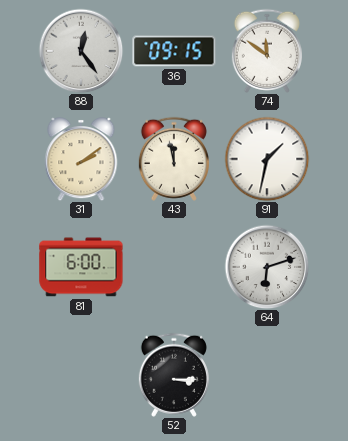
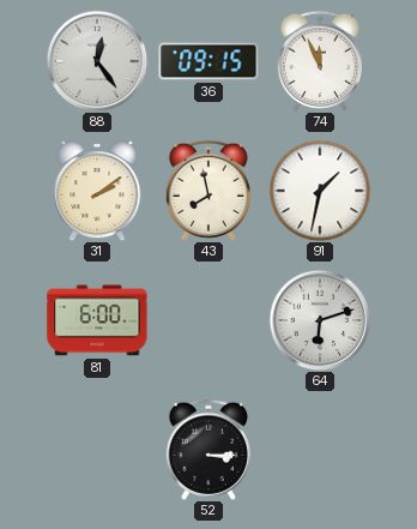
74: 11:51 -> 11:56
43: 11:58 -> 7:58
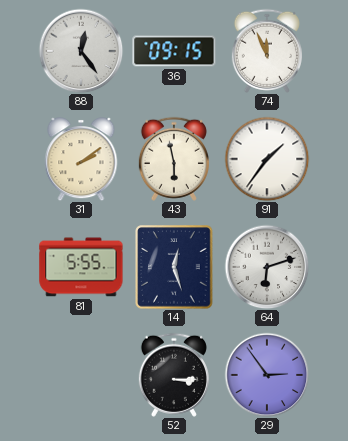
43: 7:58 -> 5:58
91: 1:32 -> 1:36
81: 6:00 -> 5:55
14: none -> 12:27
29: none -> 2:54
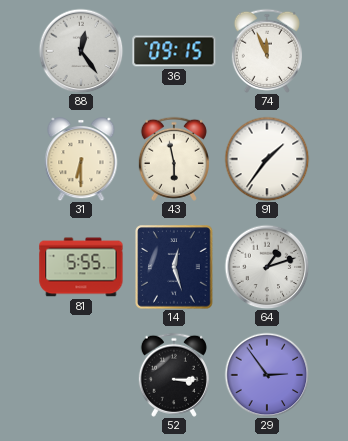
31: 2:09 -> 6:30
64: 6:12 -> 1:12
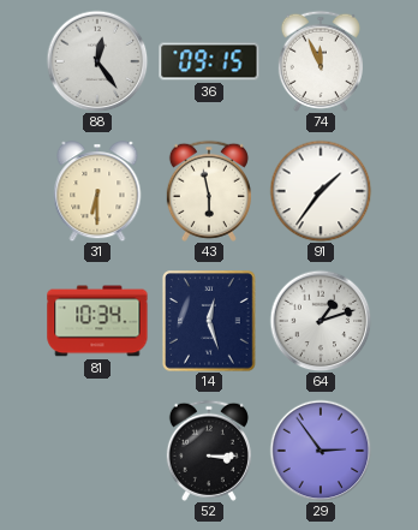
81: 5:55 -> 10:34
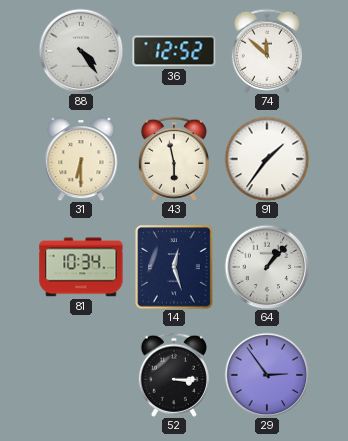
88: 12:24 -> 4:24
36: 09:15 -> 12:52
74: 11:56 -> 11:52
64: 1:12 -> 1:07
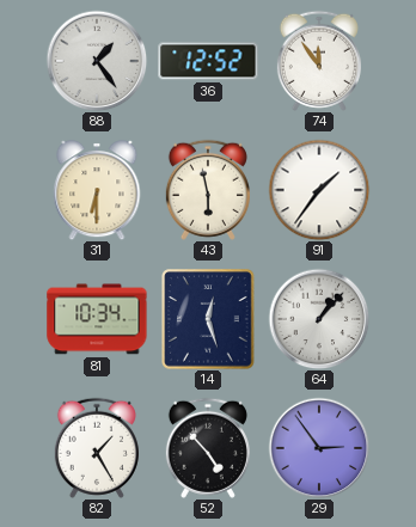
88: 4:24 -> 1:24
74: 11:52 -> 11:54
82: none -> 1:25
52: 3:15 -> 4:53
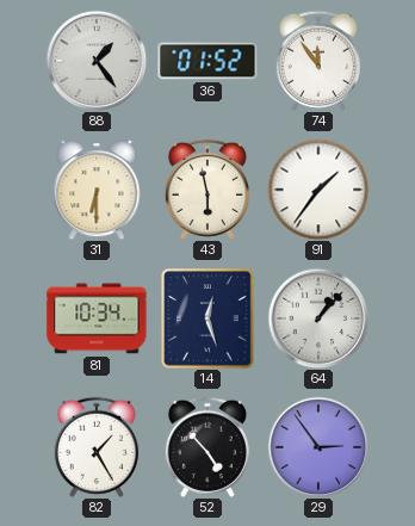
36: 12:52 -> 01:52
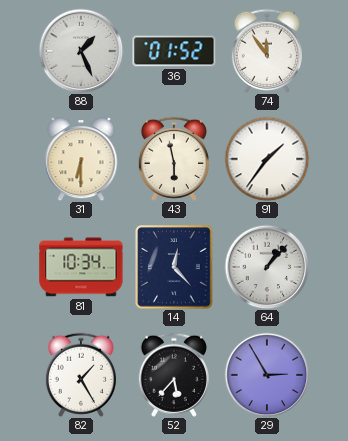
88: 1:24 -> 1:26
14: 12:27 -> 12:23
52: 4:53 -> 5:37
29: 2:54 -> 2:55
